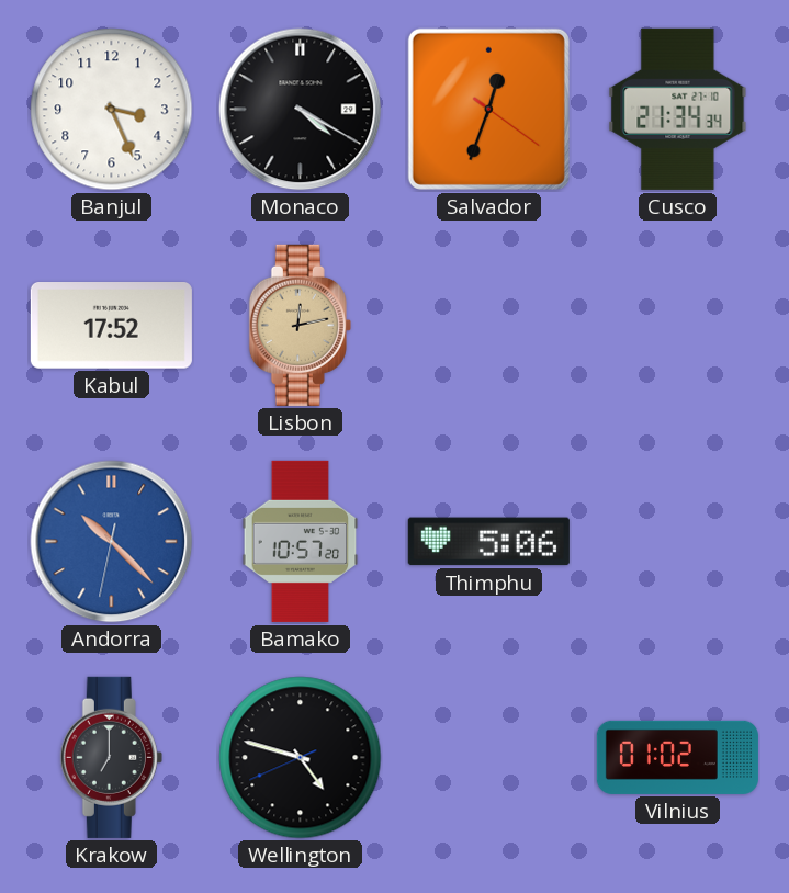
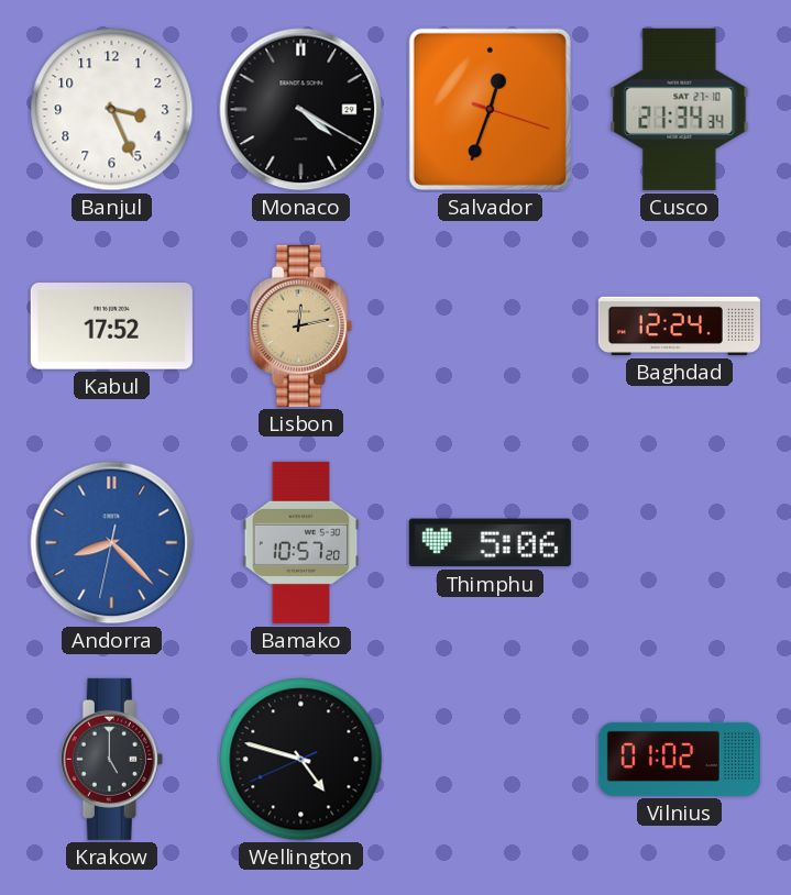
Salvador: 12:33:21 -> 12:33:18
Baghdad: none -> 12:24
Andorra: 10:22 -> 8:22
Krakow: 7:00 -> 5:00
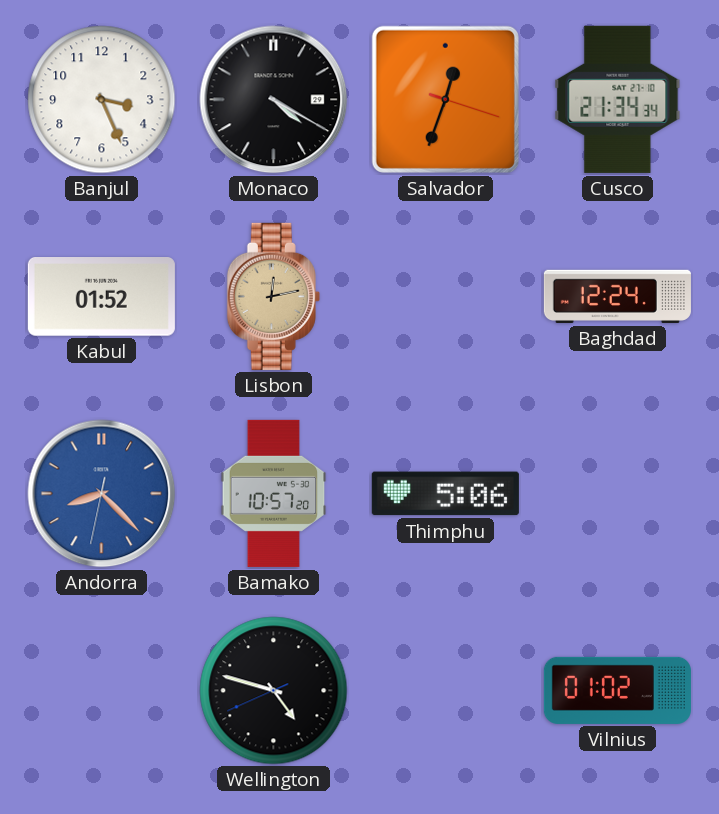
Kabul: 17:52 -> 01:52
Krakow: 5:00 -> none
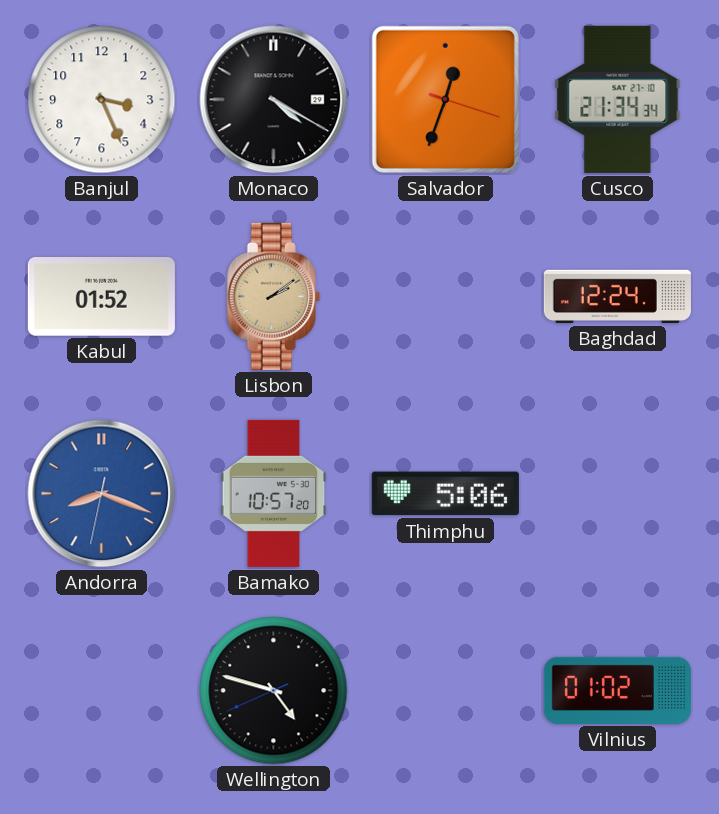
Lisbon: 12:13 -> 2:09
Andorra: 8:22 -> 8:18
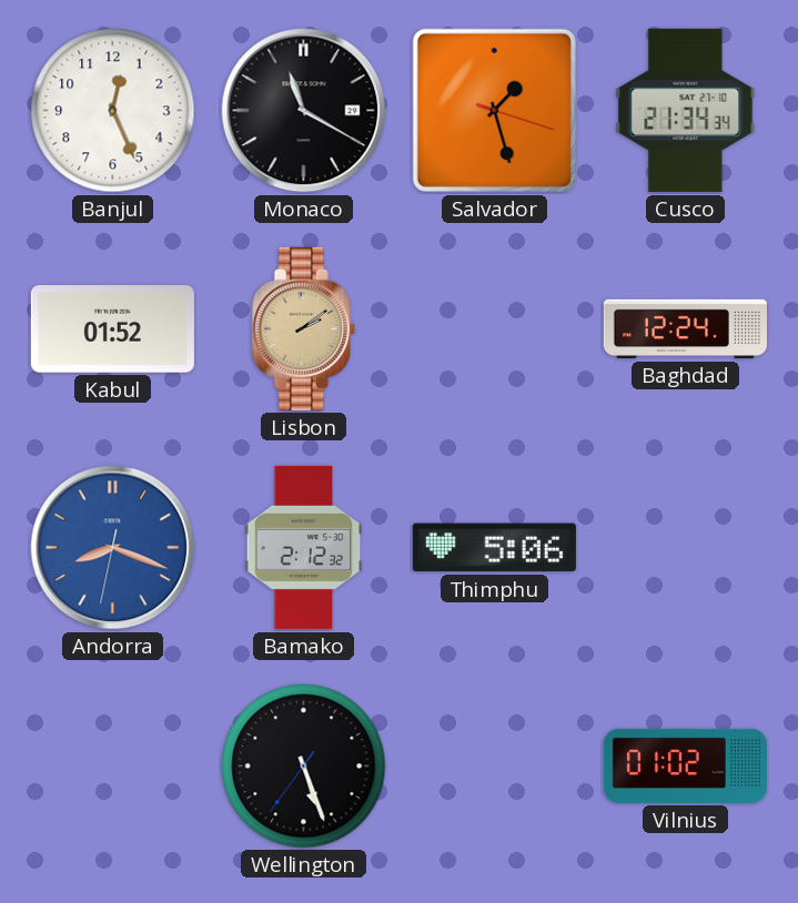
Banjul: 3:26 -> 12:26
Monaco: 4:20 -> 11:20
Salvador: 12:33 -> 1:27
Bamako: 10:57 -> 2:12
Wellington: 4:47 -> 5:26
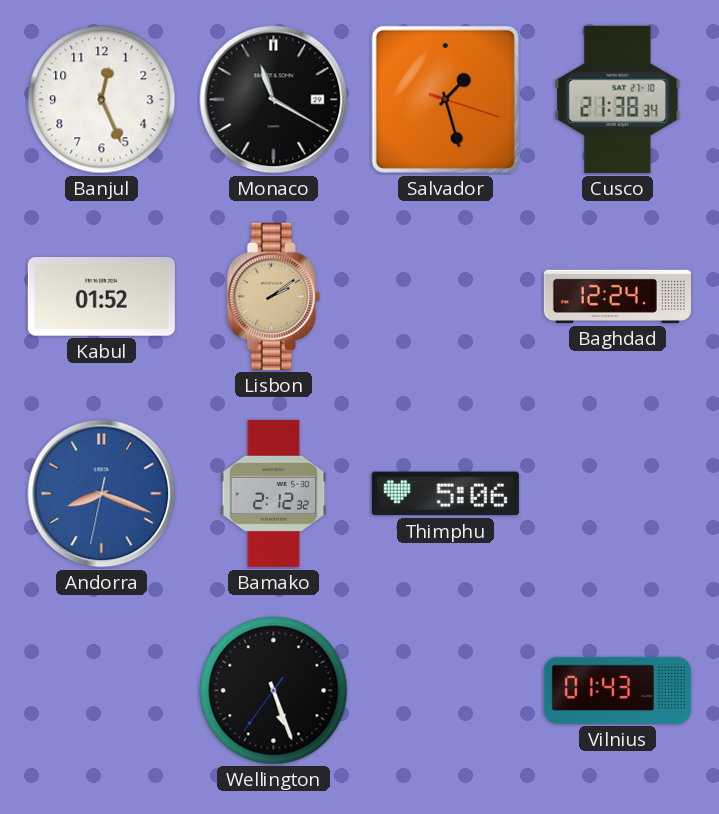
Cusco: 21:34 -> 21:38
Vilnius: 01:02 -> 01:43
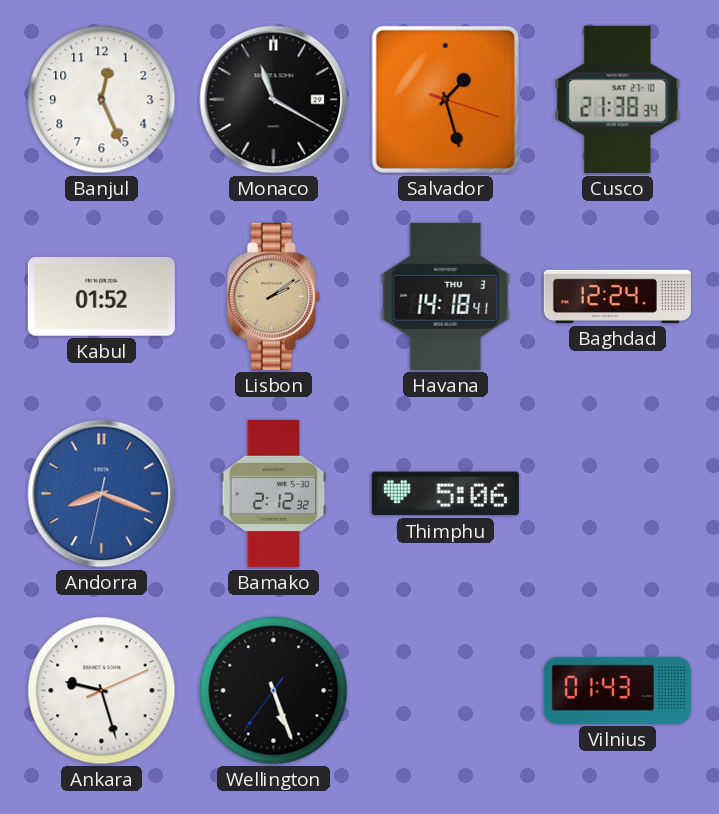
Havana: none -> 14:18
Ankara: none -> 9:27
